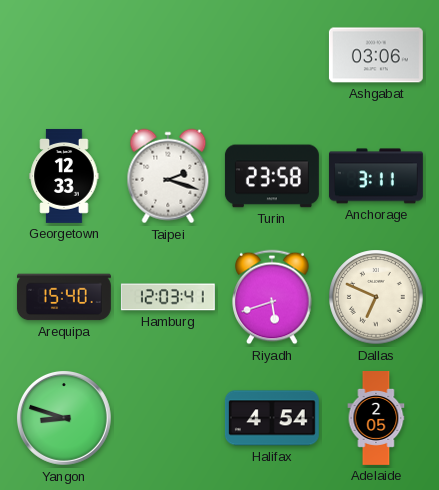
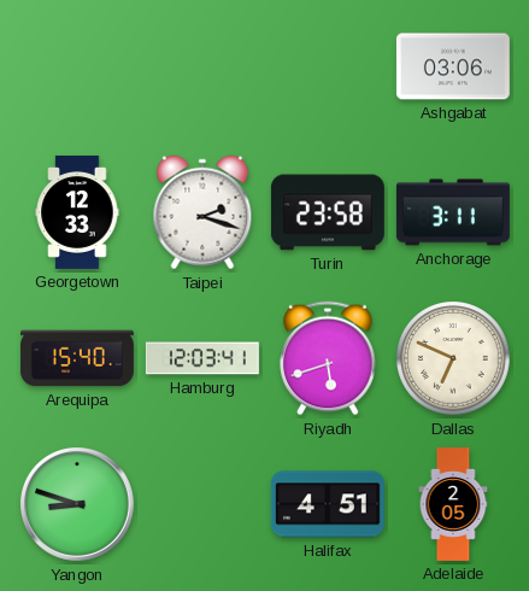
Halifax: 4:54 -> 4:51
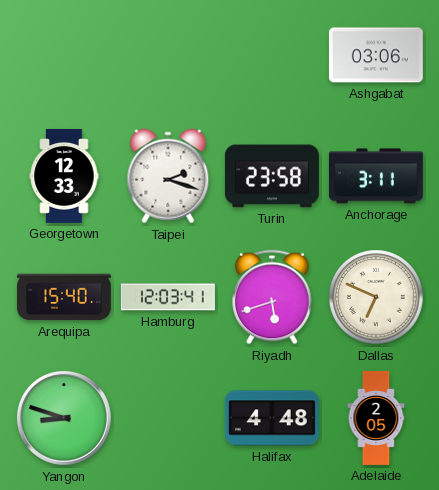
Halifax: 4:51 -> 4:48
